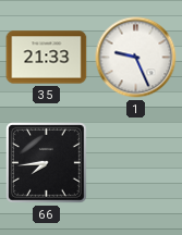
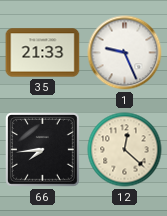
12: none -> 12:22
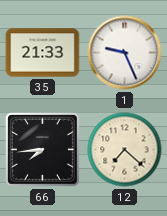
12: 12:22 -> 7:22
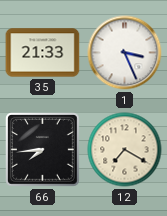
1: 9:26 -> 3:26
12: 7:22 -> 7:20
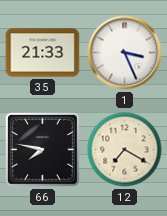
66: 7:44 -> 7:47
